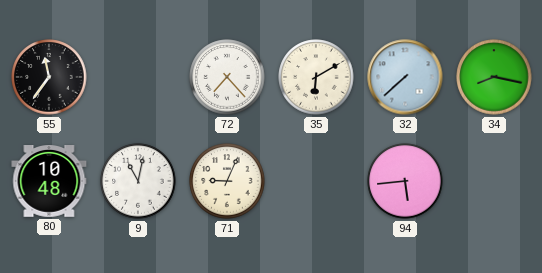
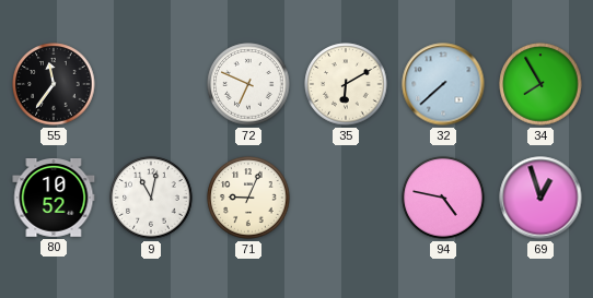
72: 7:23 -> 6:49
34: 8:17 -> 7:55
80: 10:48 -> 10:52
94: 5:44 -> 4:47
69: none -> 12:57
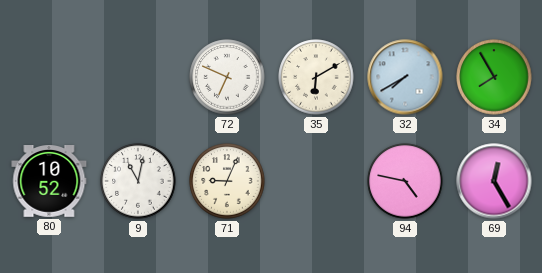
55: 11:36 -> none
32: 7:38 -> 7:40
69: 12:57 -> 12:25
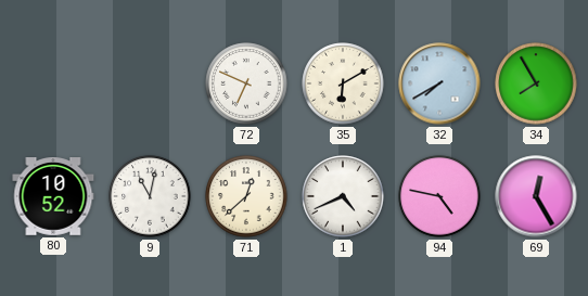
71: 9:04 -> 12:38
1: none -> 4:41
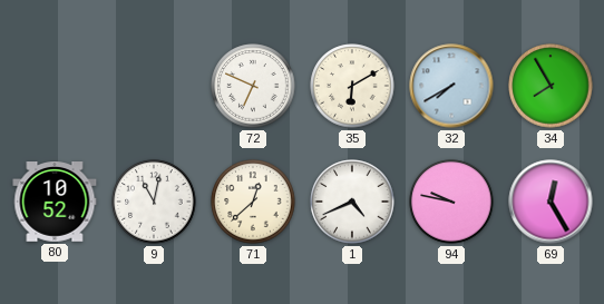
94: 4:47 -> 9:47
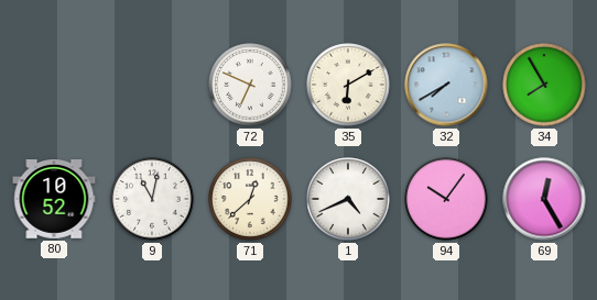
94: 9:47 -> 10:06
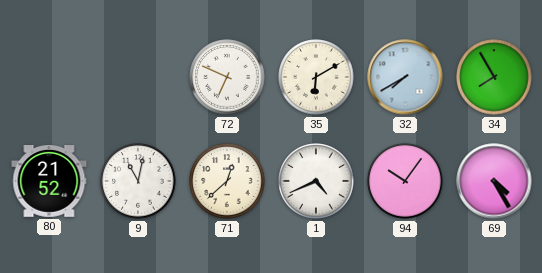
80: 10:52 -> 21:52
69: 12:25 -> 4:25
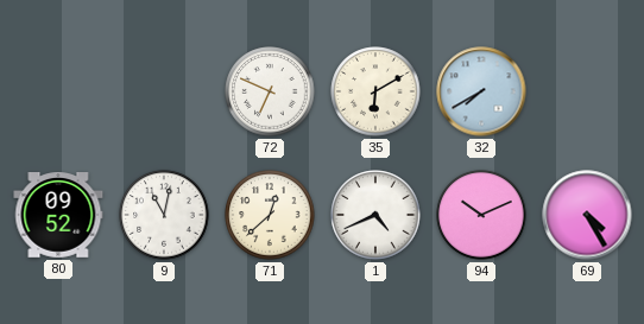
34: 7:55 -> none
80: 21:52 -> 09:52
94: 10:06 -> 10:11
